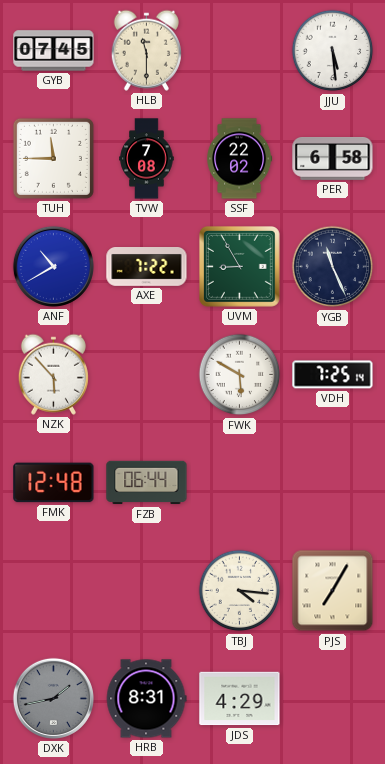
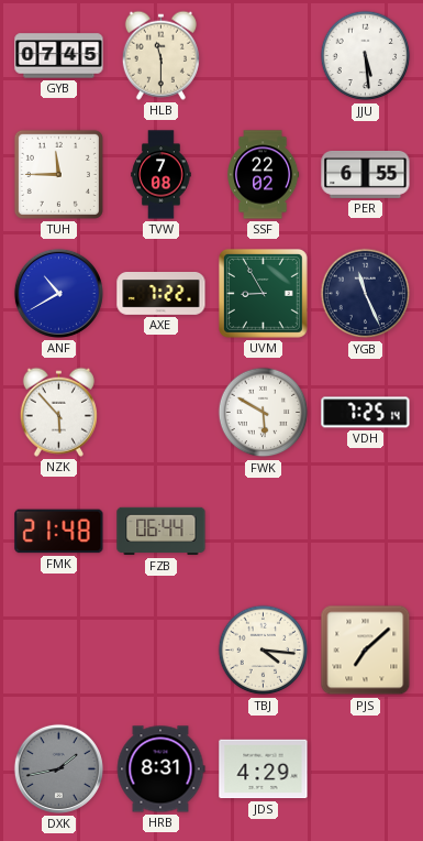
PER: 6:58 -> 6:55
FMK: 12:48 -> 21:48
PJS: 7:05 -> 7:08
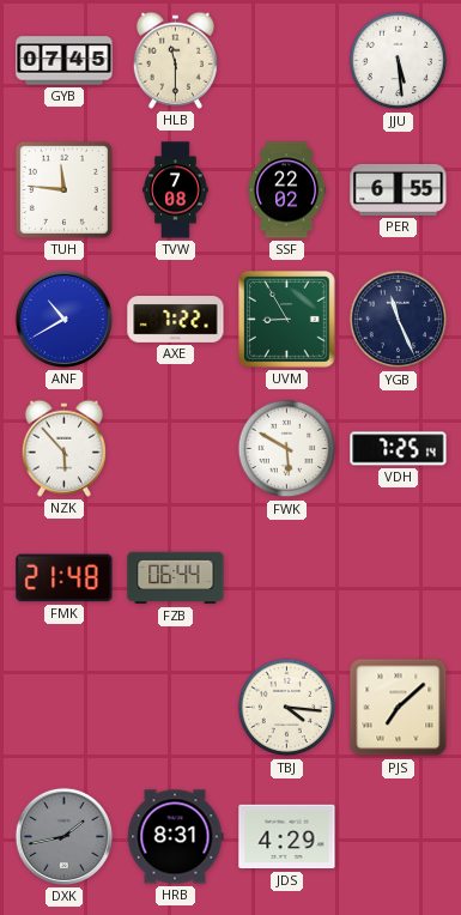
TUH: 11:45 -> 11:46
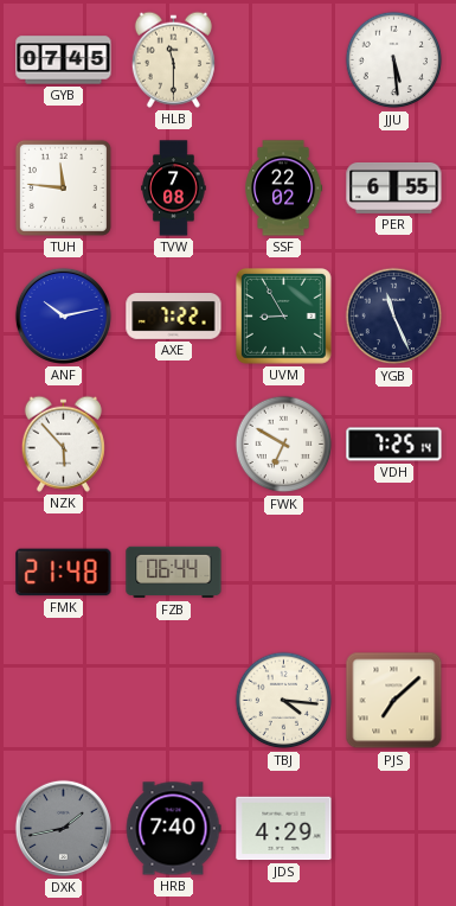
ANF: 10:40 -> 10:13
FWK: 5:50 -> 6:50
HRB: 8:31 -> 7:40
